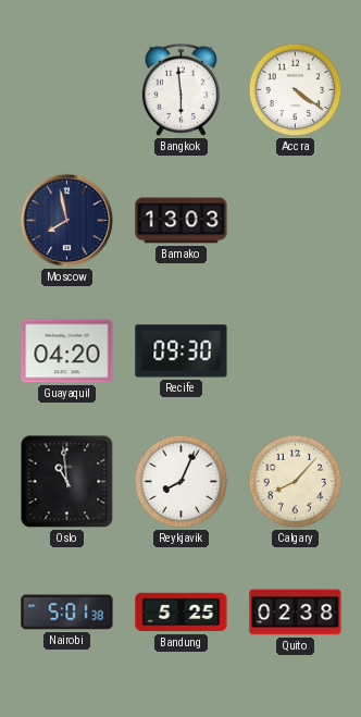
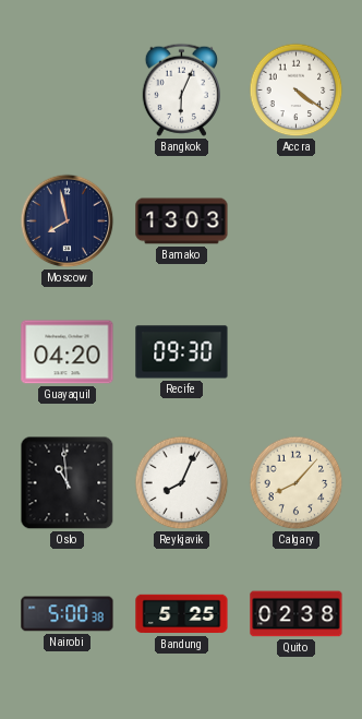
Bangkok: 5:59 -> 6:04
Nairobi: 5:01 -> 5:00
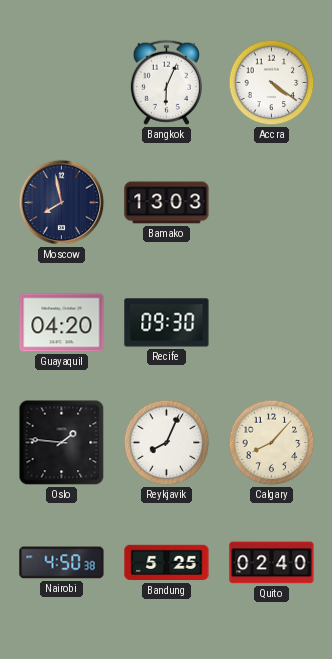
Oslo: 10:59 -> 1:46
Nairobi: 5:00 -> 4:50
Quito: 02:38 -> 02:40
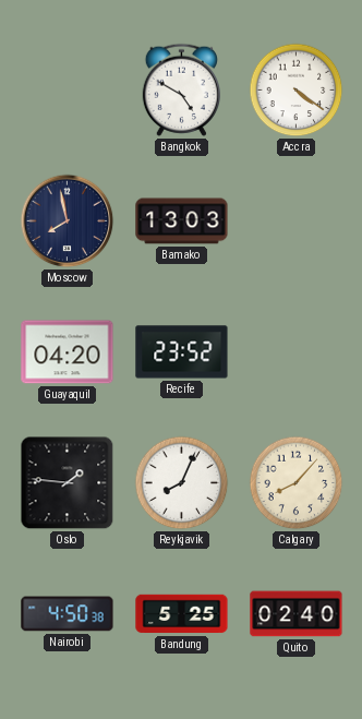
Bangkok: 6:04 -> 4:50
Recife: 09:30 -> 23:52
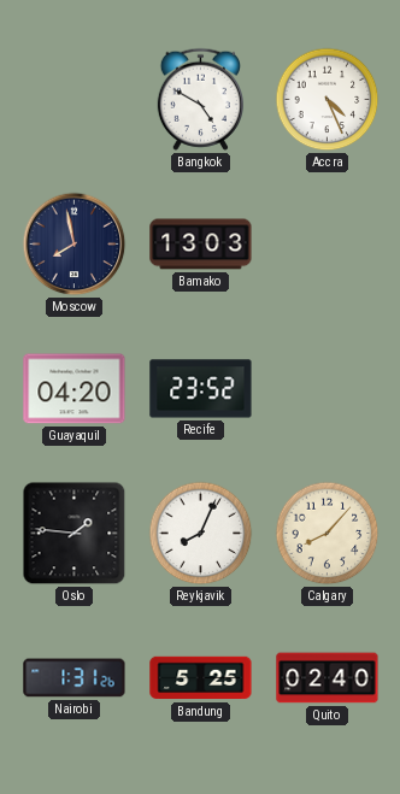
Accra: 4:21 -> 4:26
Nairobi: 4:50 -> 1:31
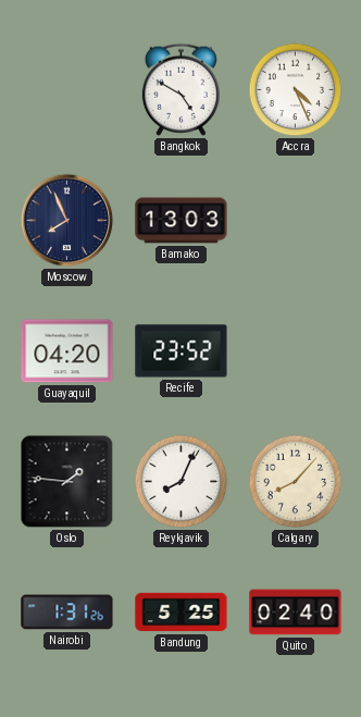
Moscow: 7:58 -> 7:56
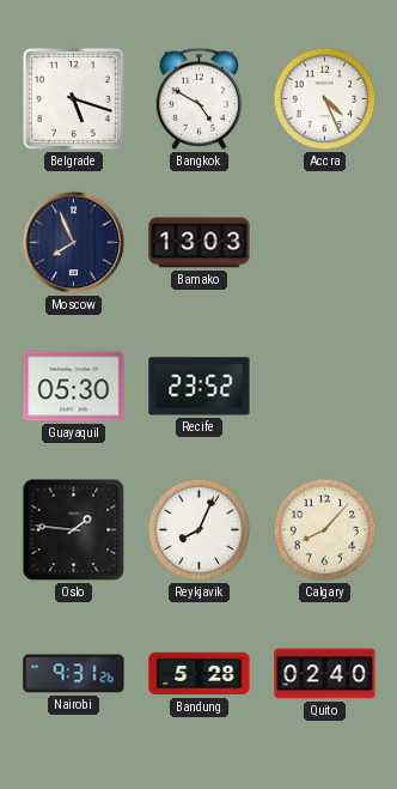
Belgrade: none -> 5:18
Guayaquil: 04:20 -> 05:30
Nairobi: 1:31 -> 9:31
Bandung: 5:25 -> 5:28
